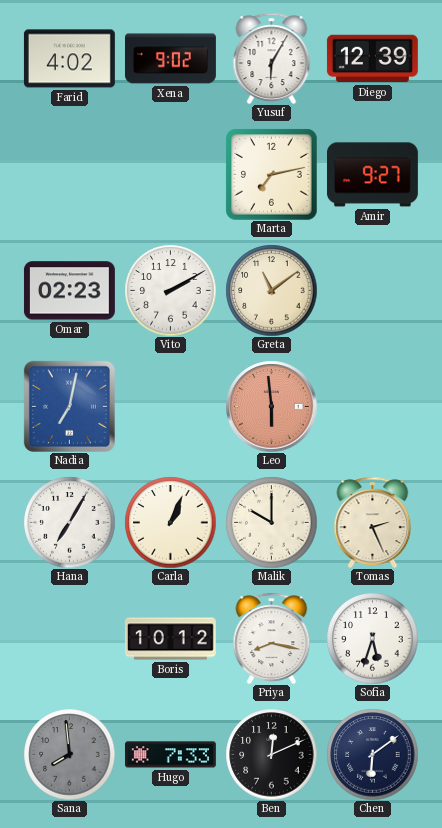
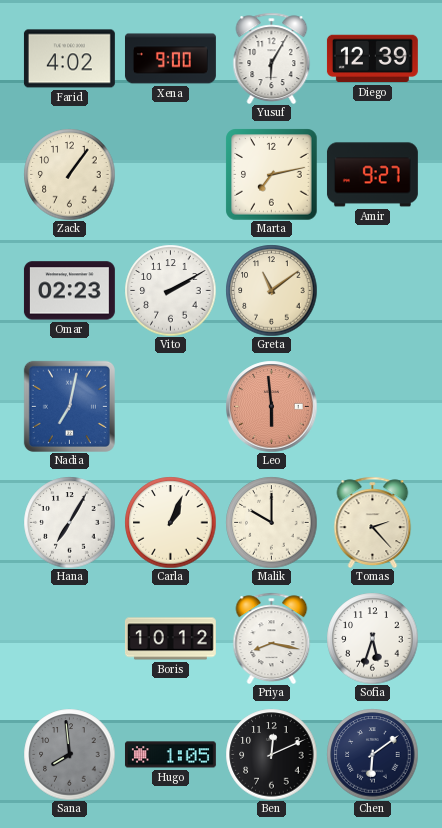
Xena: 9:02 -> 9:00
Zack: none -> 1:06
Tomas: 2:26 -> 2:23
Hugo: 7:33 -> 1:05
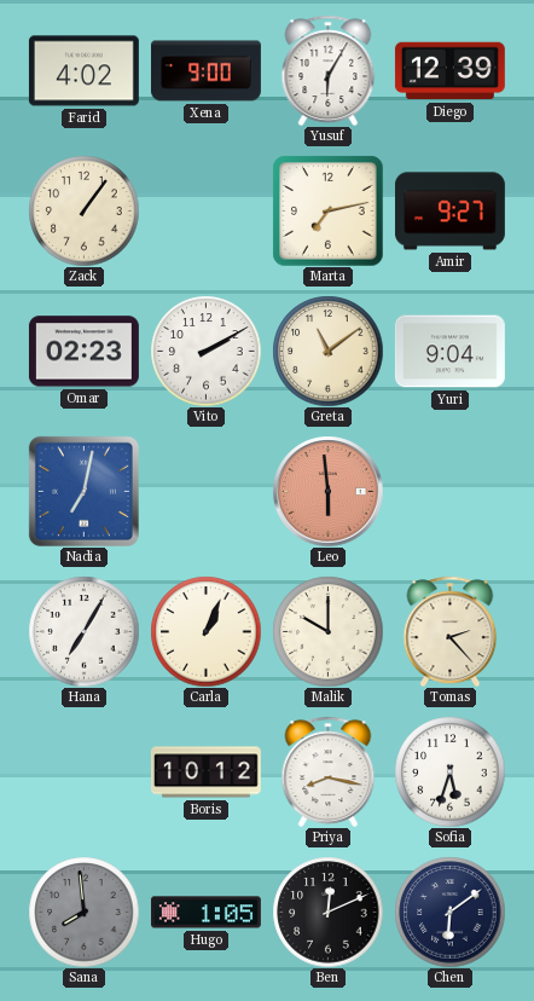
Yuri: none -> 9:04
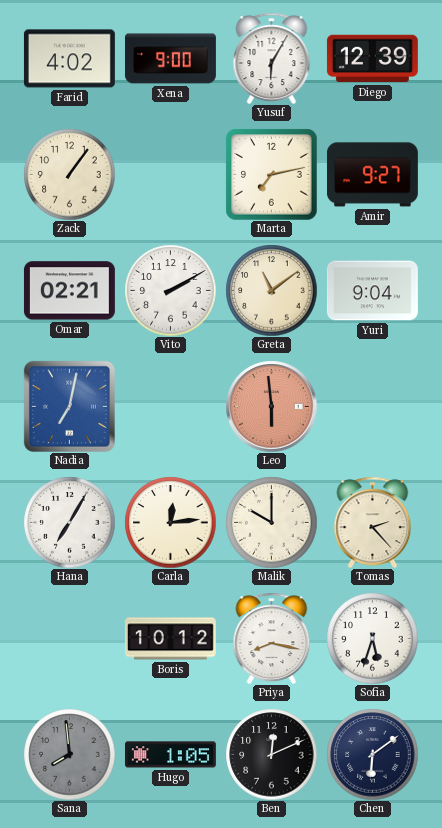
Omar: 02:23 -> 02:21
Carla: 1:04 -> 12:14
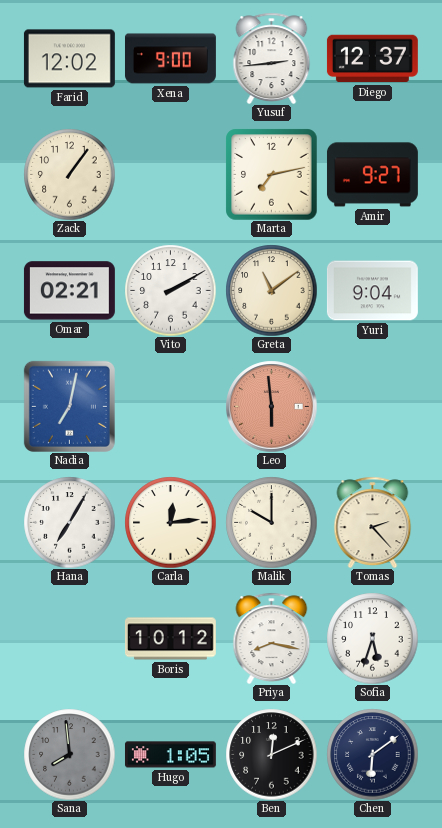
Farid: 4:02 -> 12:02
Yusuf: 6:05 -> 2:44
Diego: 12:39 -> 12:37
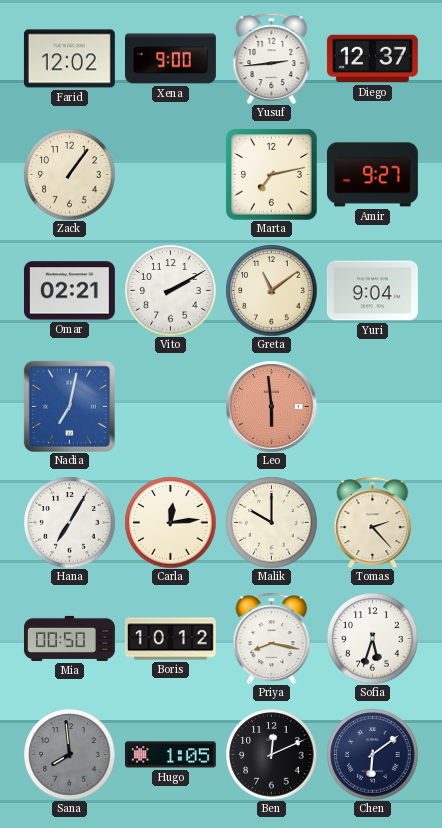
Mia: none -> 00:50
